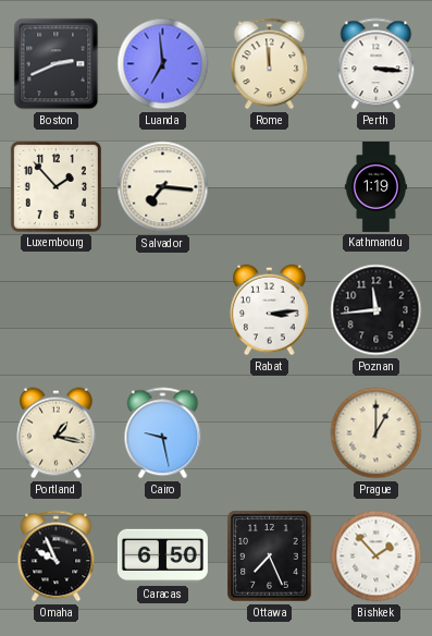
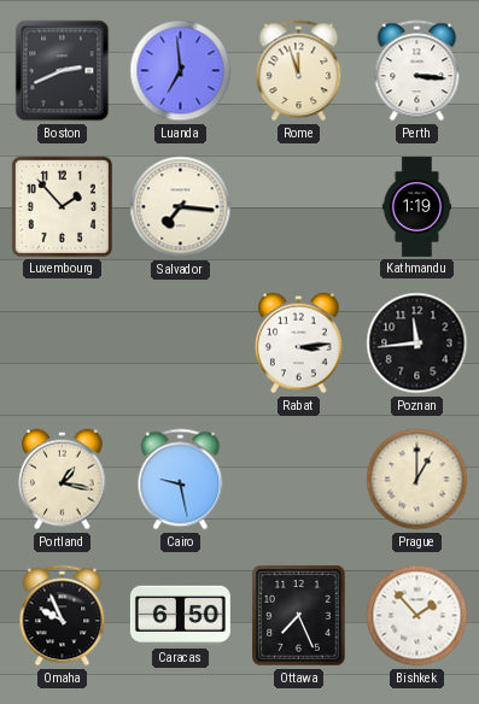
Rome: 11:59 -> 11:57
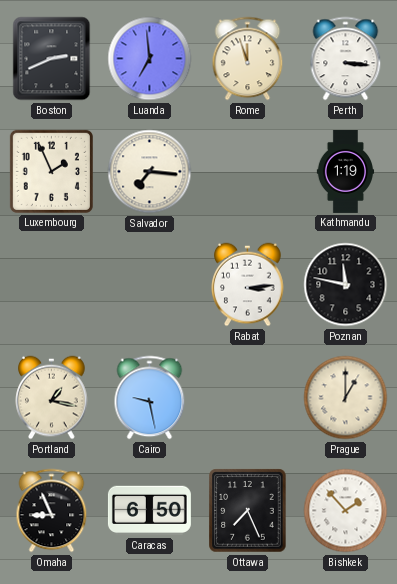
Luxembourg: 1:53 -> 1:56
Poznan: 11:44 -> 11:47
Omaha: 9:56 -> 8:56
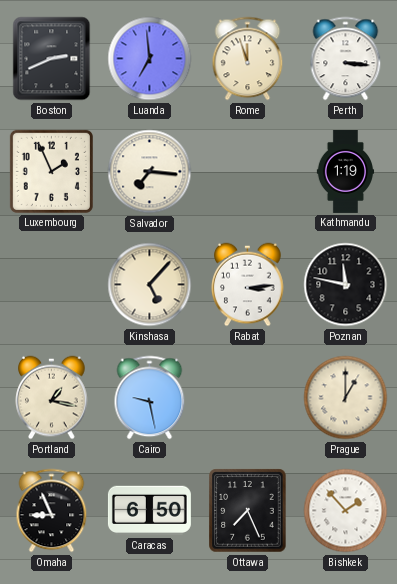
Kinshasa: none -> 5:07
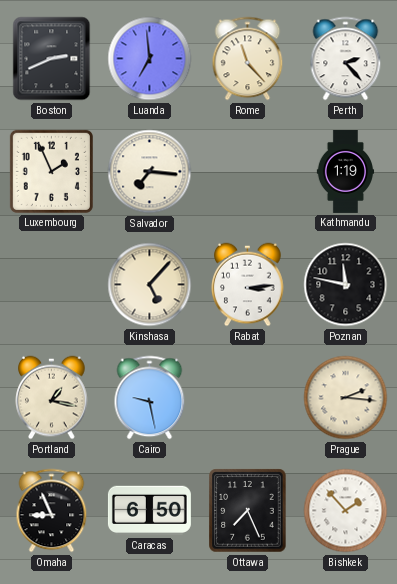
Rome: 11:57 -> 11:23
Perth: 3:16 -> 2:23
Prague: 1:00 -> 2:16
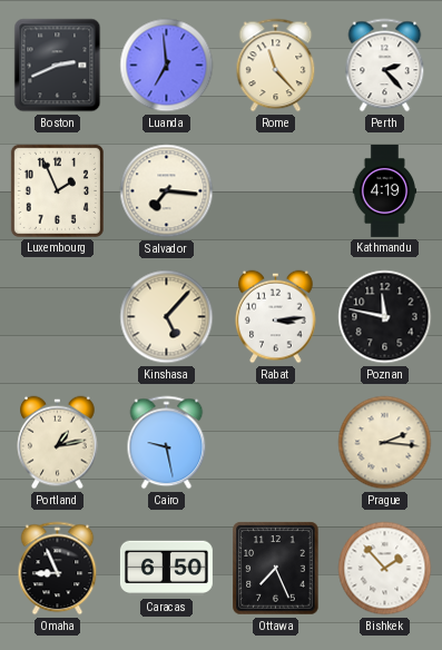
Kathmandu: 1:19 -> 4:19
Portland: 1:17 -> 1:13
